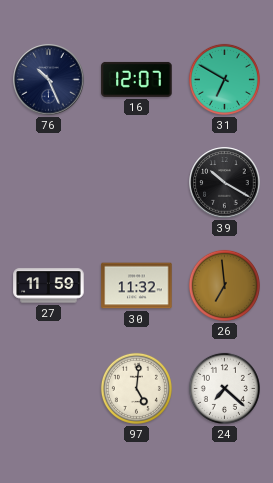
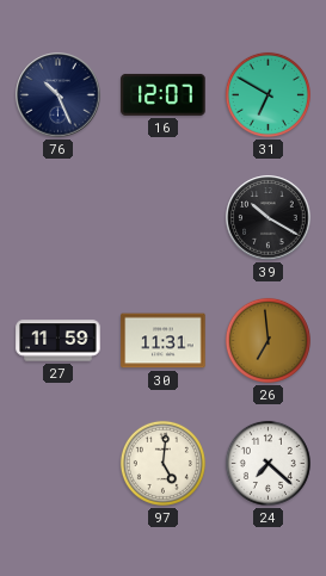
30: 11:32 -> 11:31
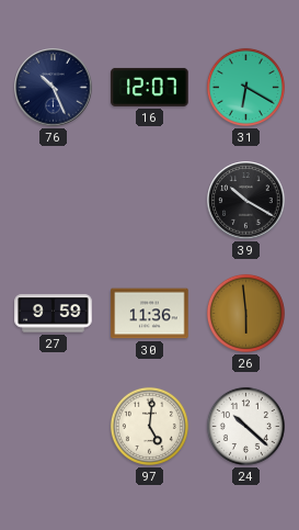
31: 6:50 -> 6:20
27: 11:59 -> 9:59
30: 11:31 -> 11:36
26: 6:59 -> 5:59
24: 7:22 -> 10:22
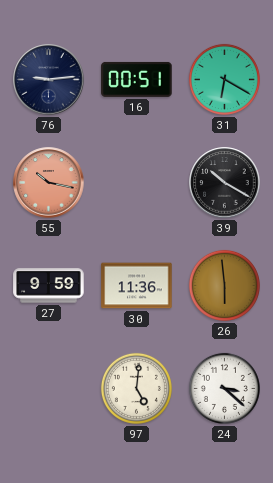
76: 10:26 -> 9:14
16: 12:07 -> 00:51
55: none -> 10:17
24: 10:22 -> 3:22
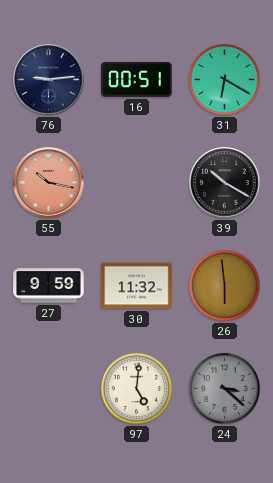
30: 11:36 -> 11:32
24 dial: white -> grey
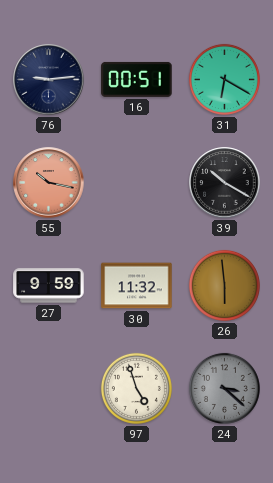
97: 5:01 -> 4:57
